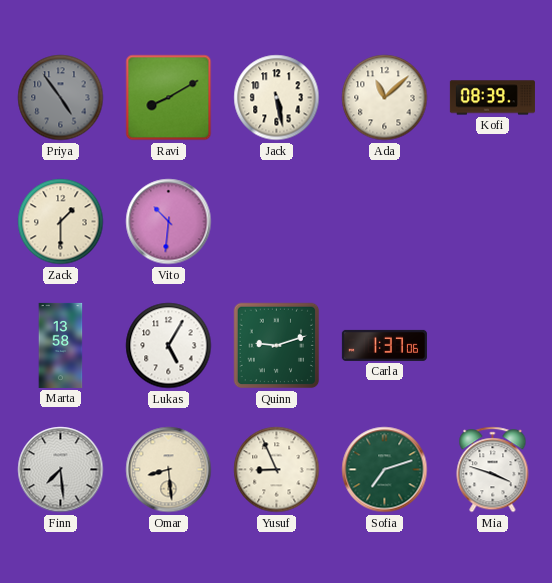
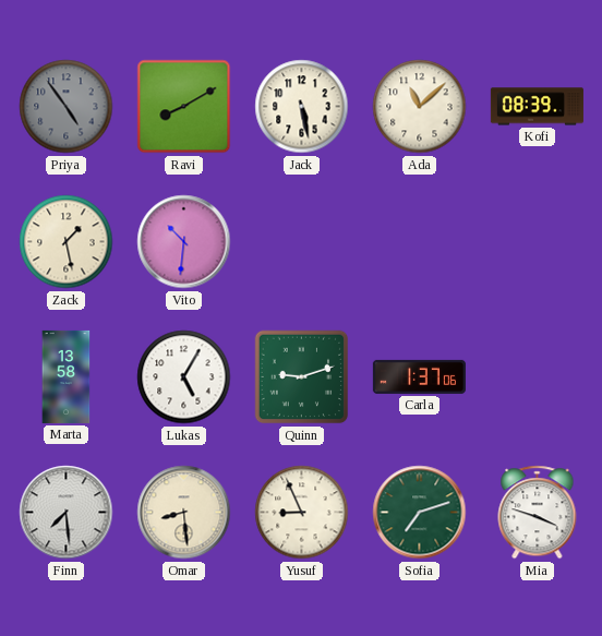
Zack: 1:30 -> 1:28
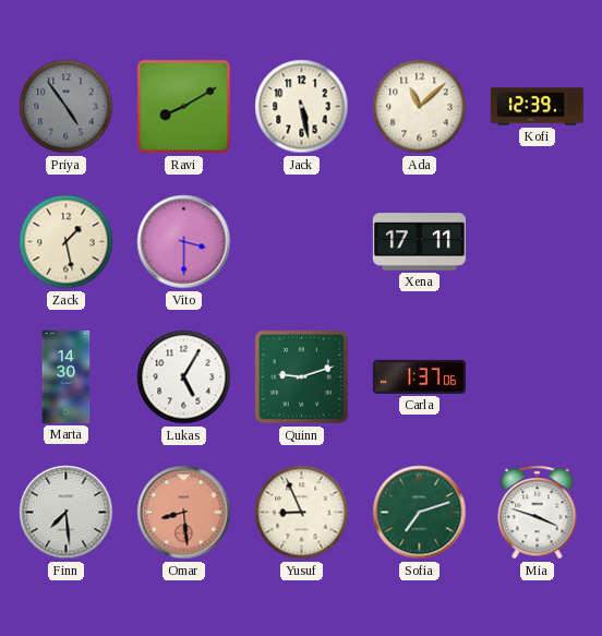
Kofi: 08:39 -> 12:39
Vito: 10:31 -> 3:30
Xena: none -> 17:11
Marta: 13:58 -> 14:30
Omar dial: cream -> salmon
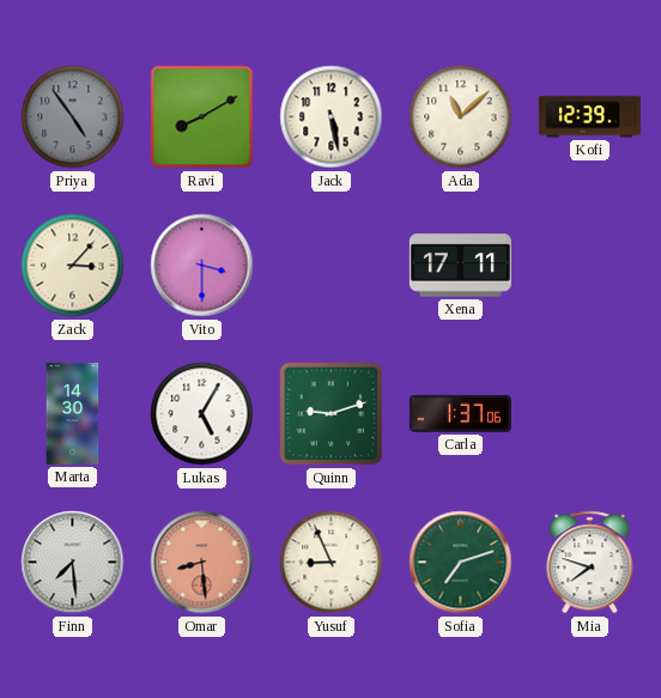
Zack: 1:28 -> 3:07
Mia: 3:48 -> 7:48
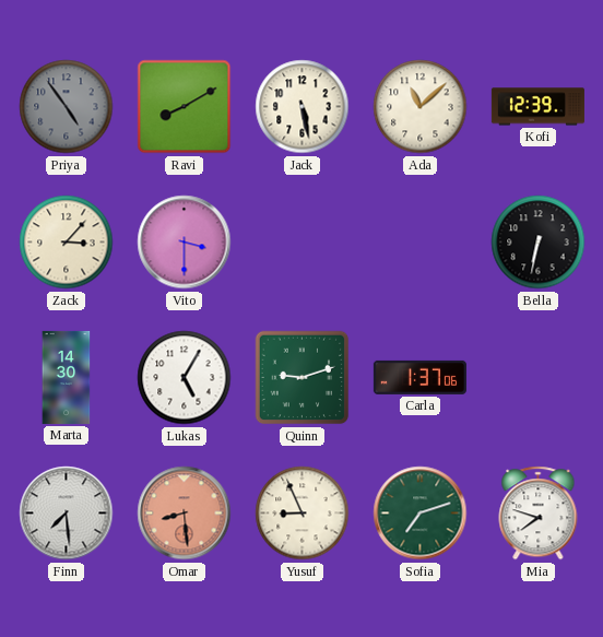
Xena: 17:11 -> none
Bella: none -> 6:32
